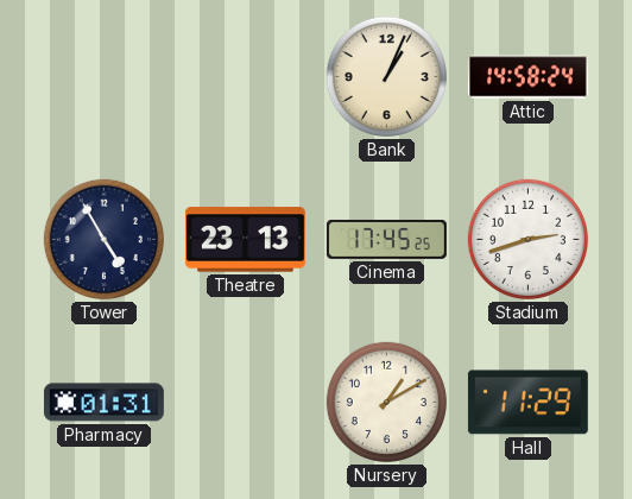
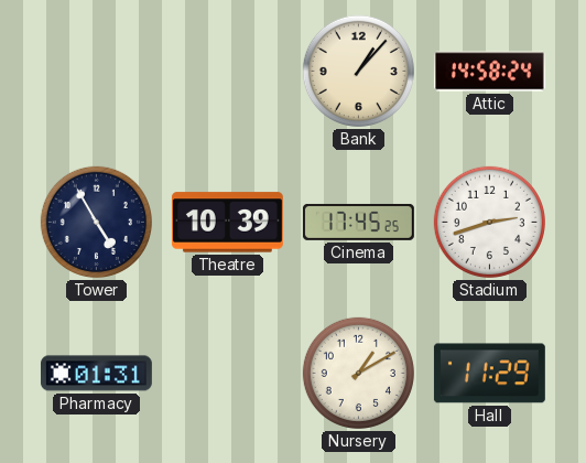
Bank: 1:04 -> 1:07
Theatre: 23:13 -> 10:39
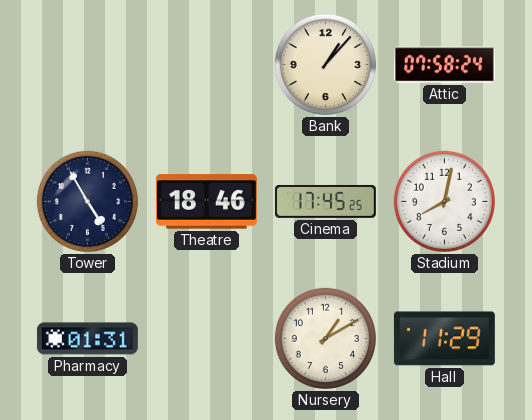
Attic: 14:58 -> 07:58
Theatre: 10:39 -> 18:46
Stadium: 2:42 -> 8:02
